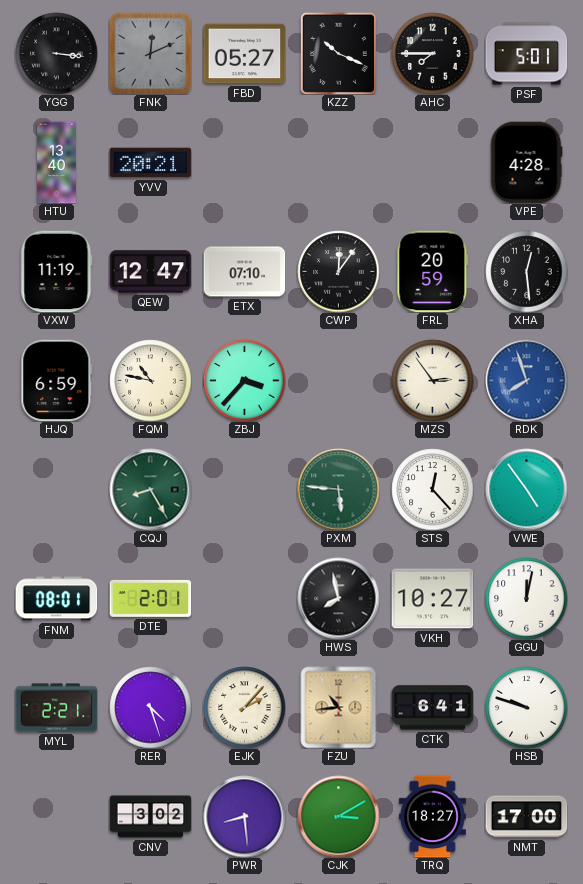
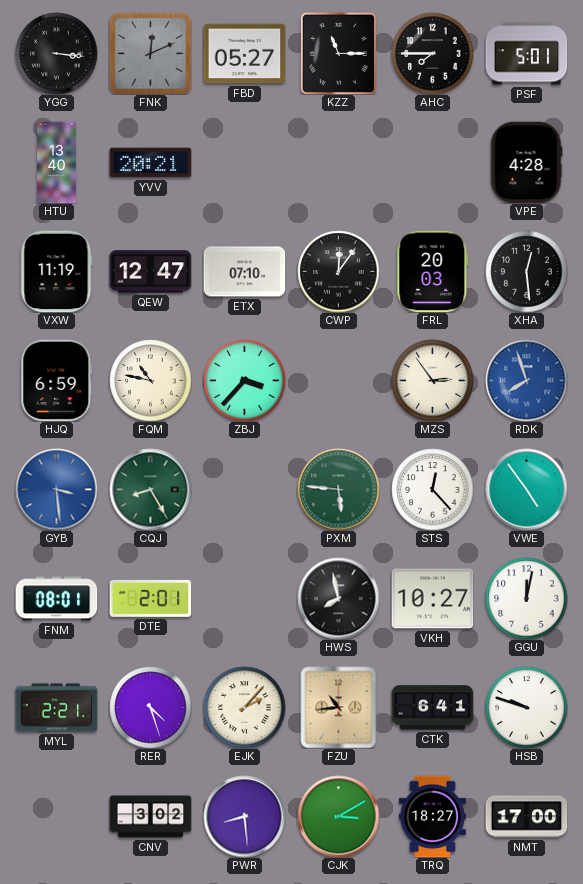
KZZ: 10:19 -> 11:15
FRL: 20:59 -> 20:03
GYB: none -> 3:29
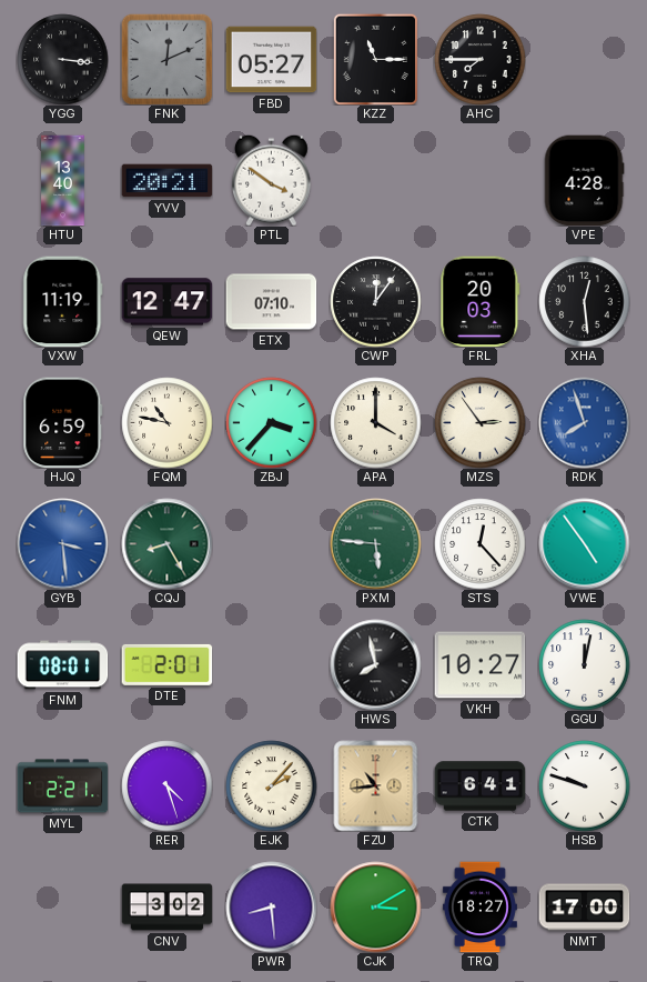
PSF: 5:01 -> none
PTL: none -> 3:51
APA: none -> 4:00
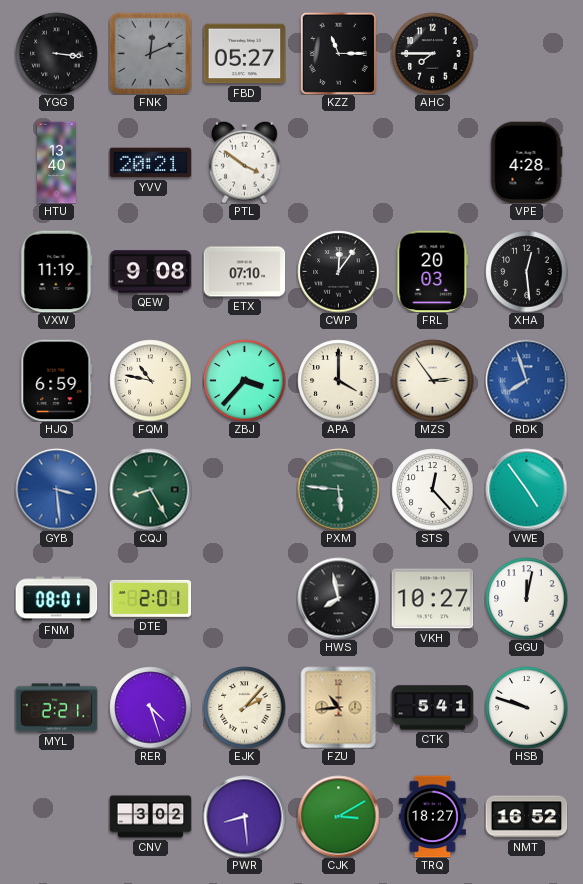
QEW: 12:47 -> 9:08
CTK: 6:41 -> 5:41
NMT: 17:00 -> 16:52
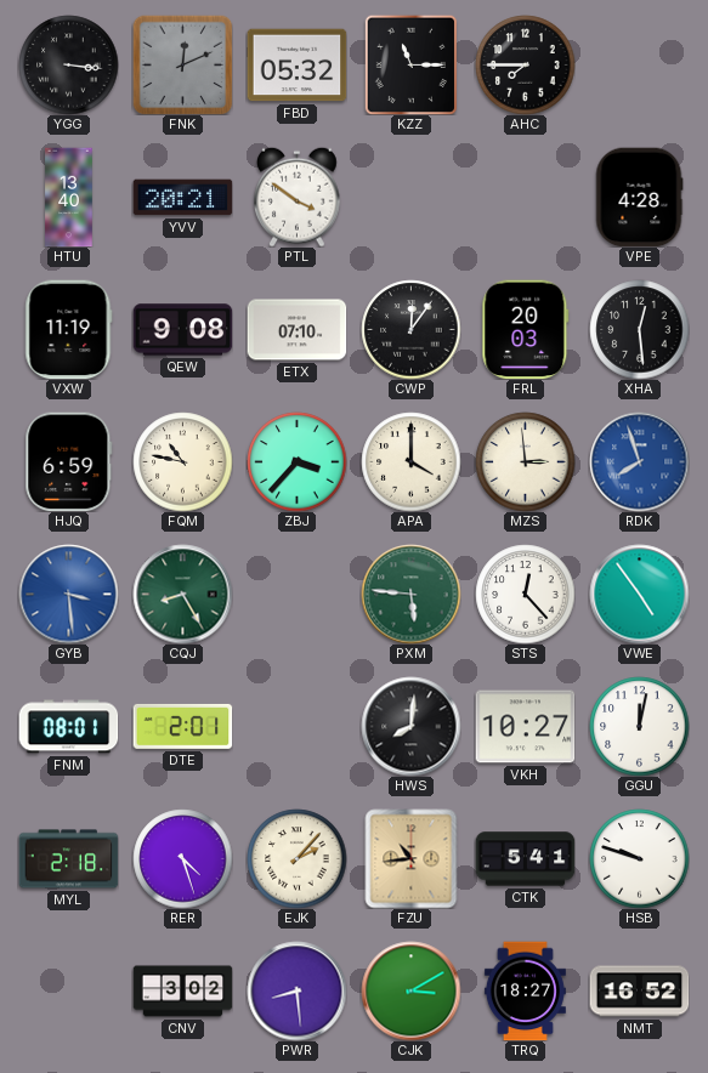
FBD: 05:27 -> 05:32
MZS: 2:54 -> 2:59
HWS: 7:58 -> 8:01
MYL: 2:21 -> 2:18
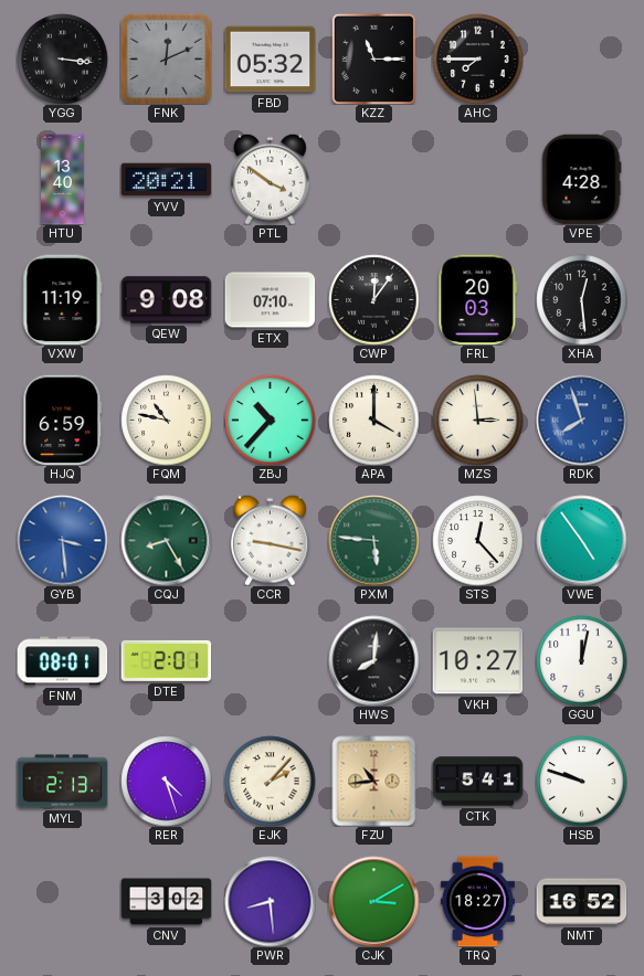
ZBJ: 3:37 -> 10:37
CCR: none -> 9:17
MYL: 2:18 -> 2:13
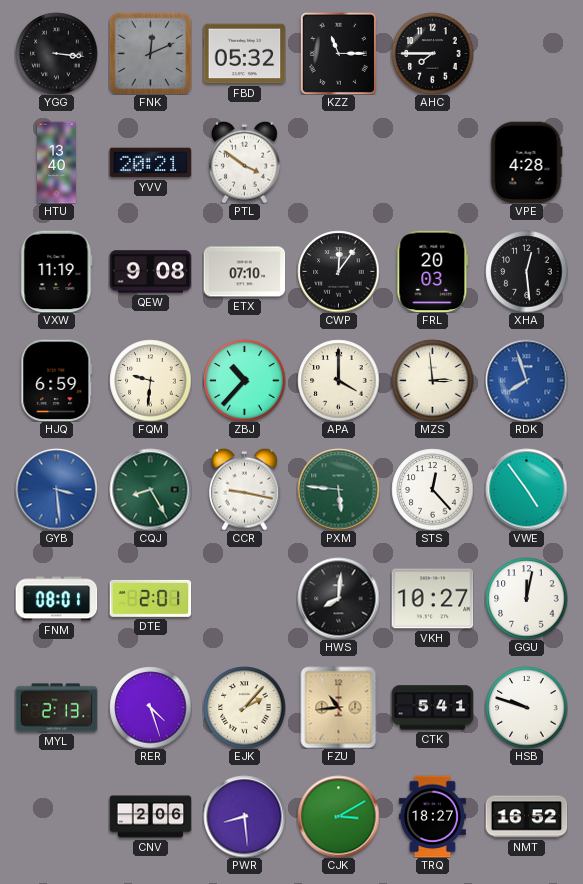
FQM: 10:47 -> 9:31
CNV: 3:02 -> 2:06
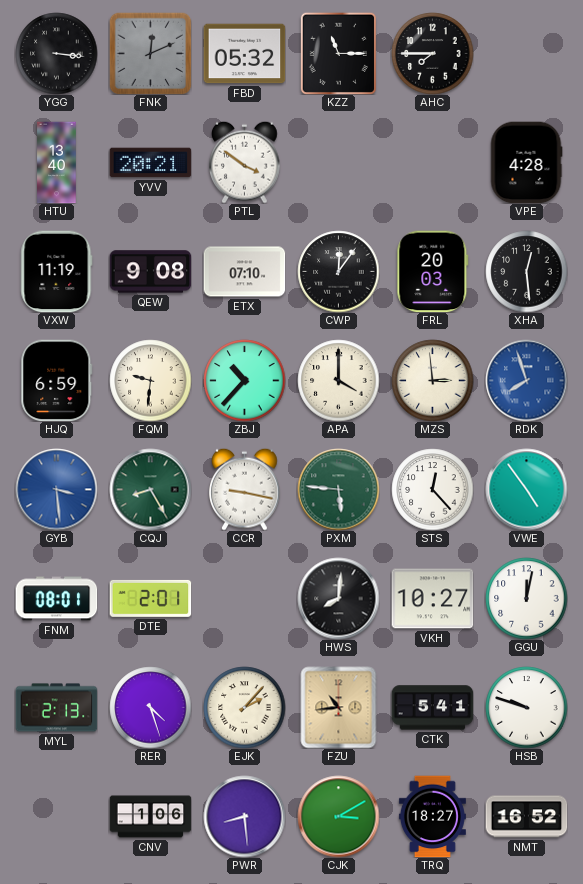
CNV: 2:06 -> 1:06
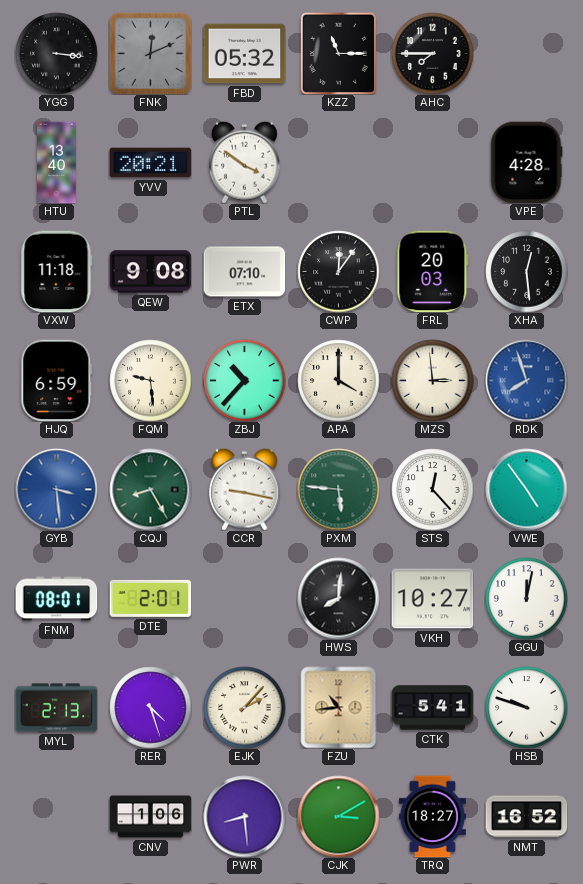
VXW: 11:19 -> 11:18
FQM: 9:31 -> 9:29
